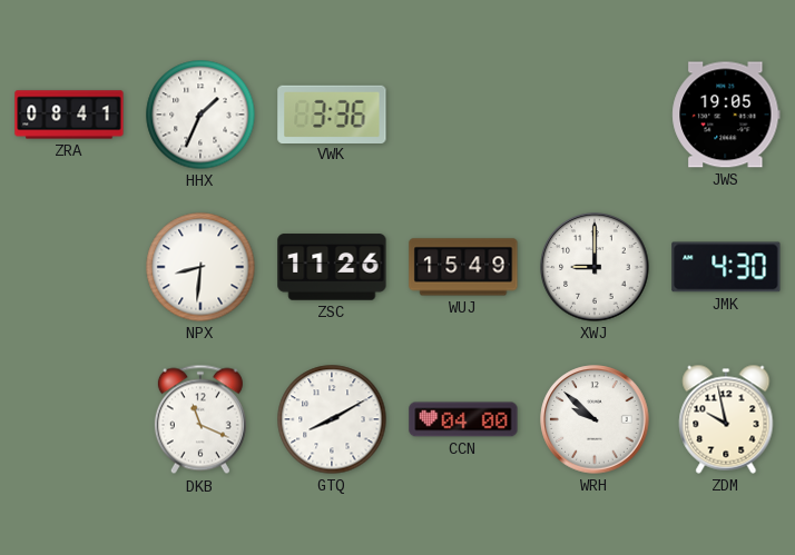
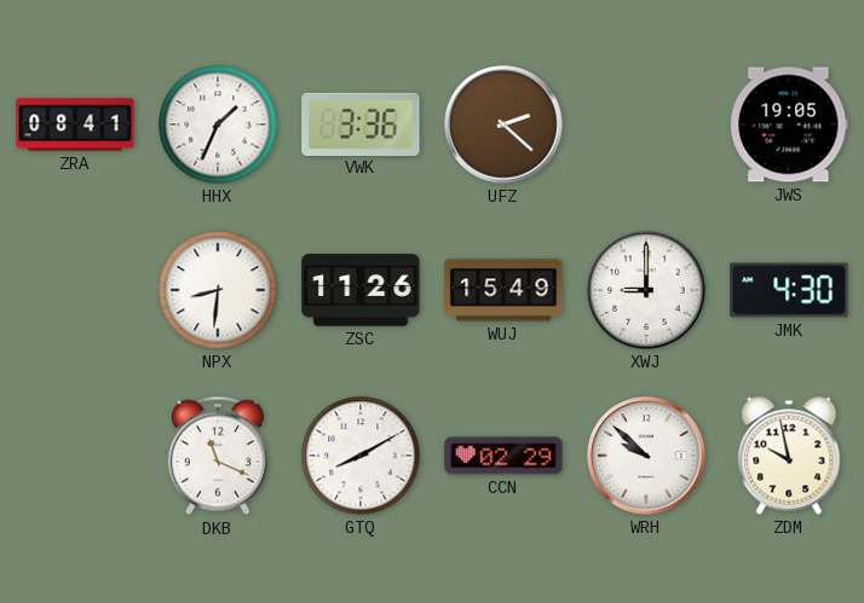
UFZ: none -> 2:22
CCN: 04:00 -> 02:29
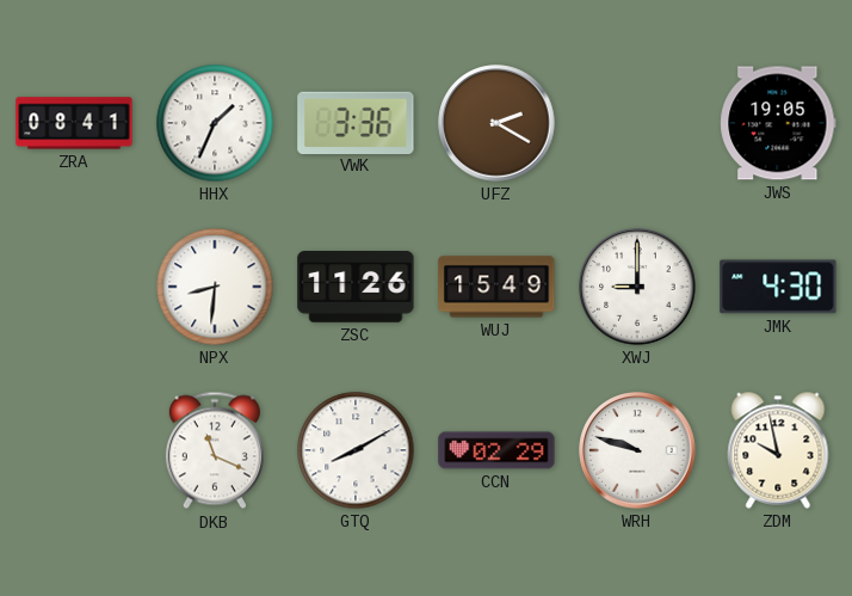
UFZ: 2:22 -> 2:20
WRH: 9:52 -> 9:48
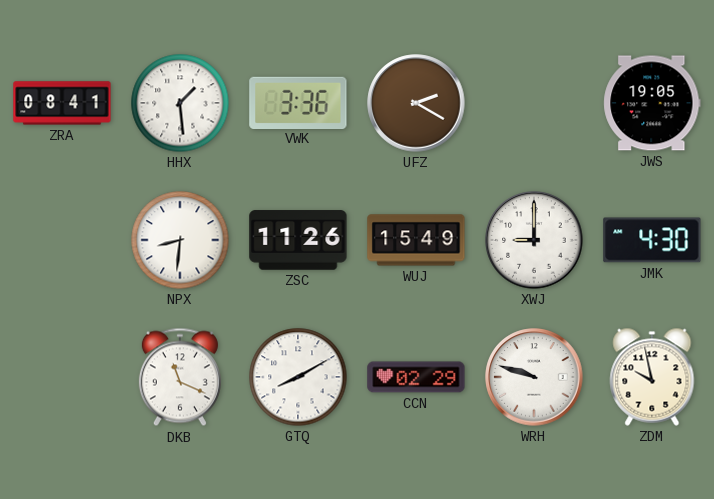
HHX: 1:34 -> 1:29
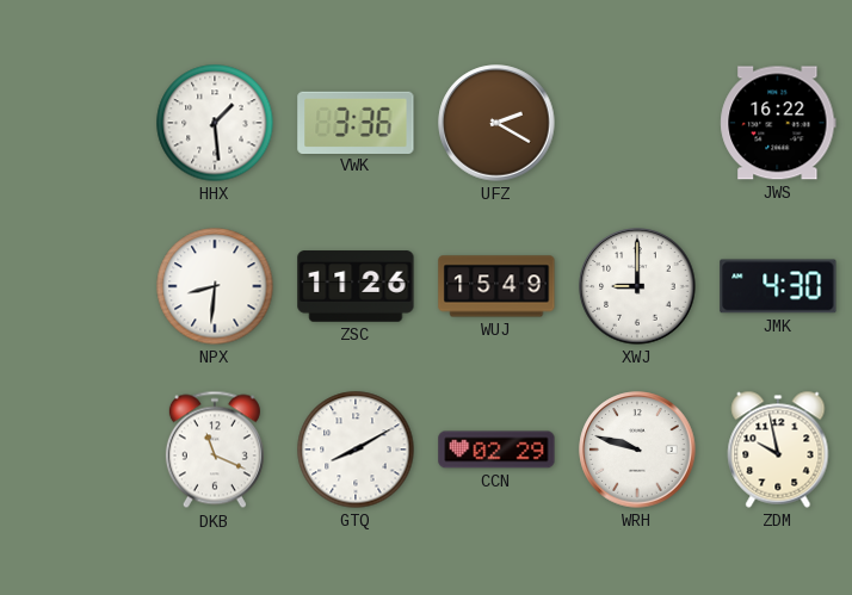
ZRA: 08:41 -> none
JWS: 19:05 -> 16:22
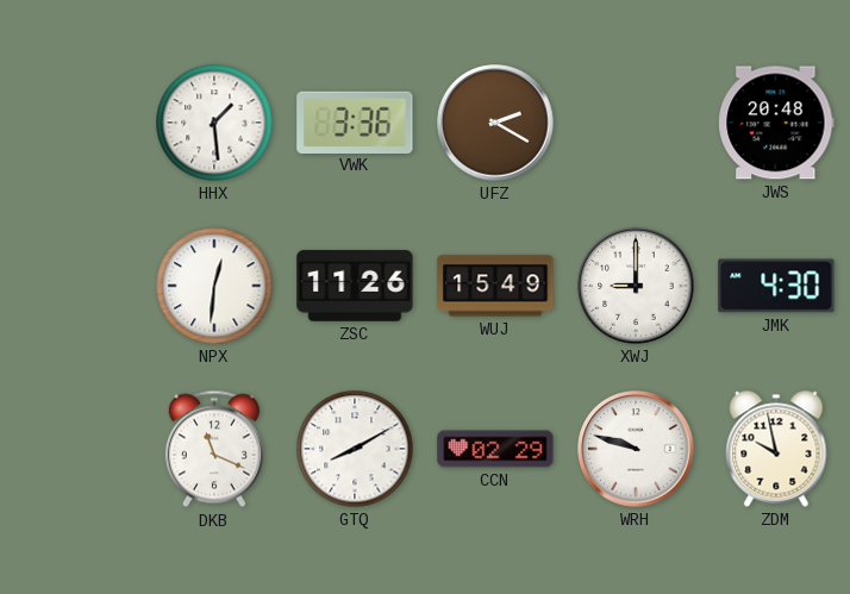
JWS: 16:22 -> 20:48
NPX: 8:31 -> 12:31
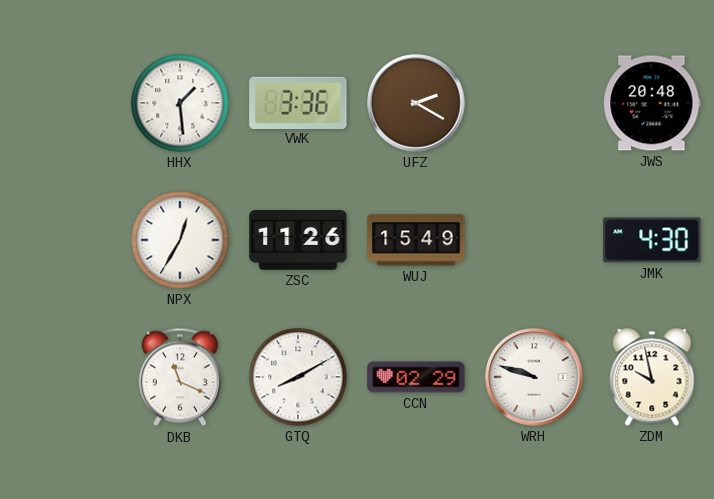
NPX: 12:31 -> 12:35
XWJ: 9:00 -> none
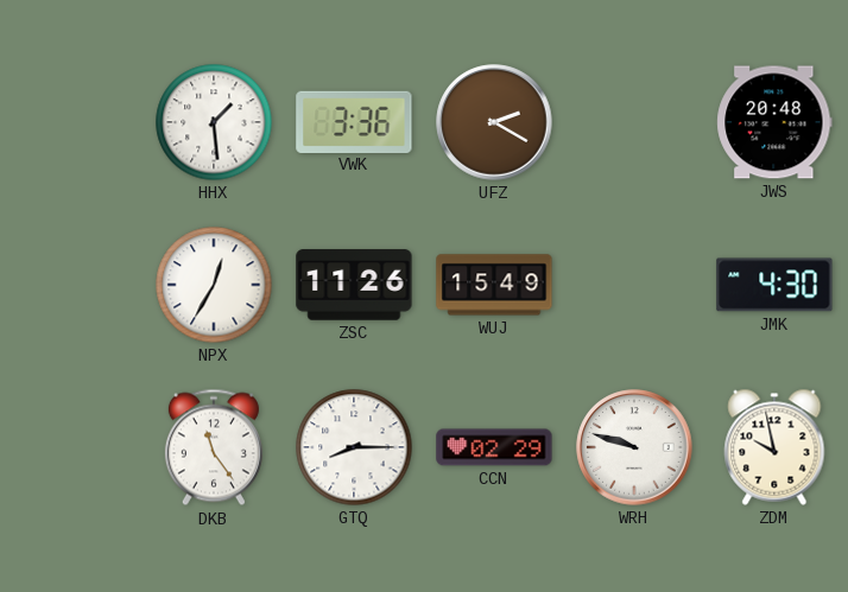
DKB: 11:19 -> 11:24
GTQ: 8:10 -> 8:15
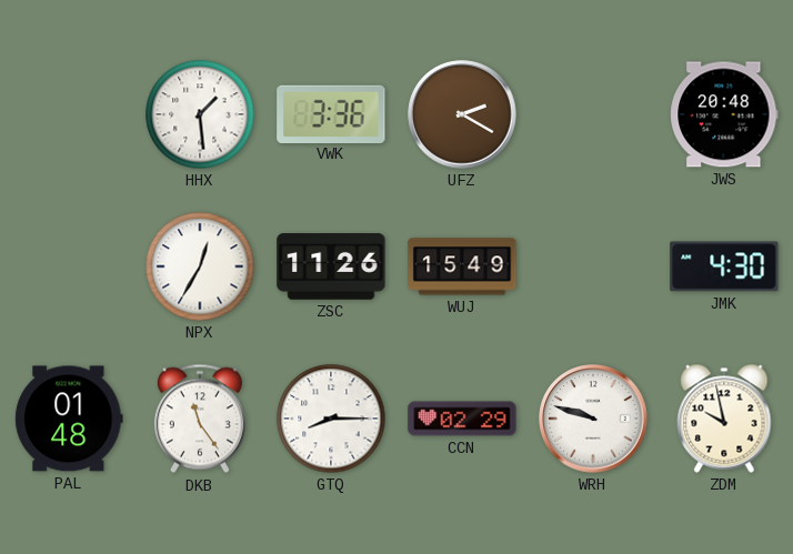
PAL: none -> 01:48
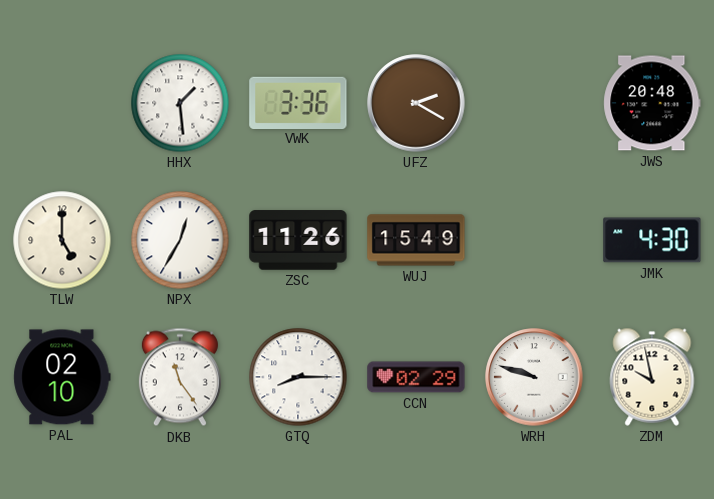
TLW: none -> 5:00
PAL: 01:48 -> 02:10
